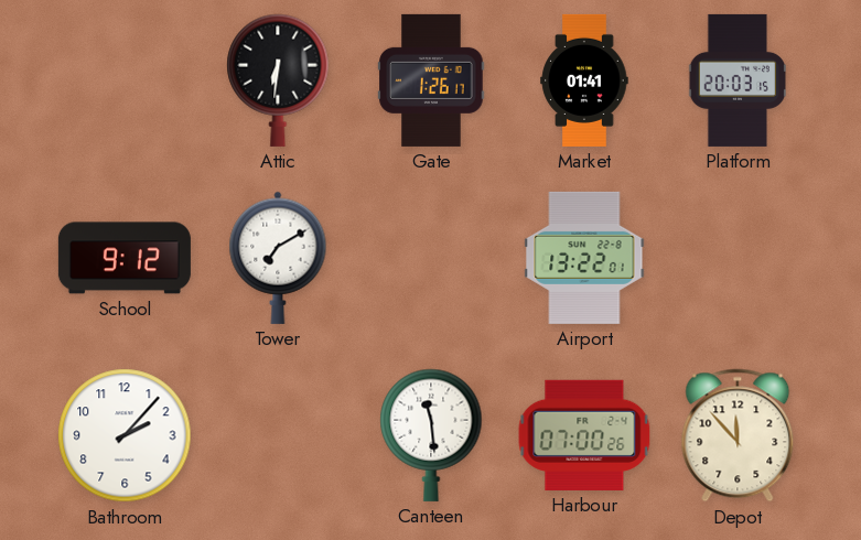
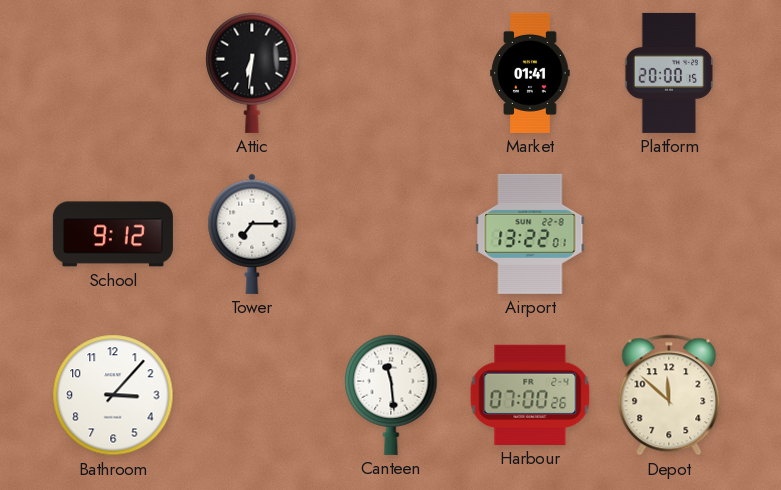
Gate: 1:26 -> none
Platform: 20:03 -> 20:00
Tower: 7:10 -> 7:15
Bathroom: 2:07 -> 3:07
Depot: 11:53 -> 11:52
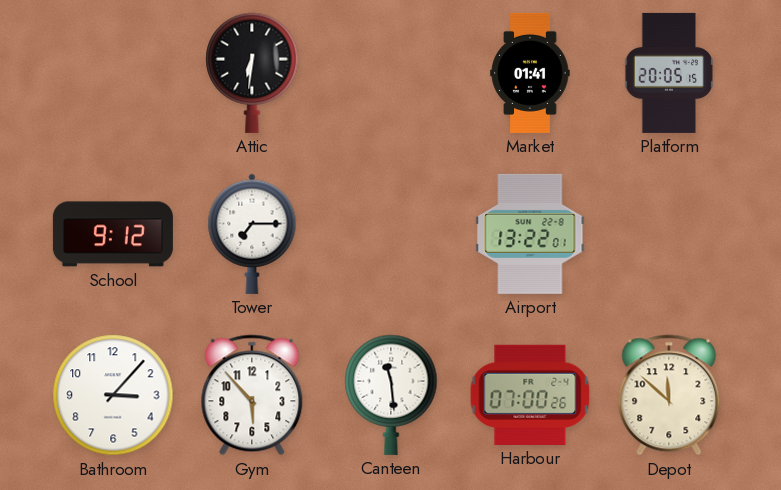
Platform: 20:00 -> 20:05
Gym: none -> 5:53
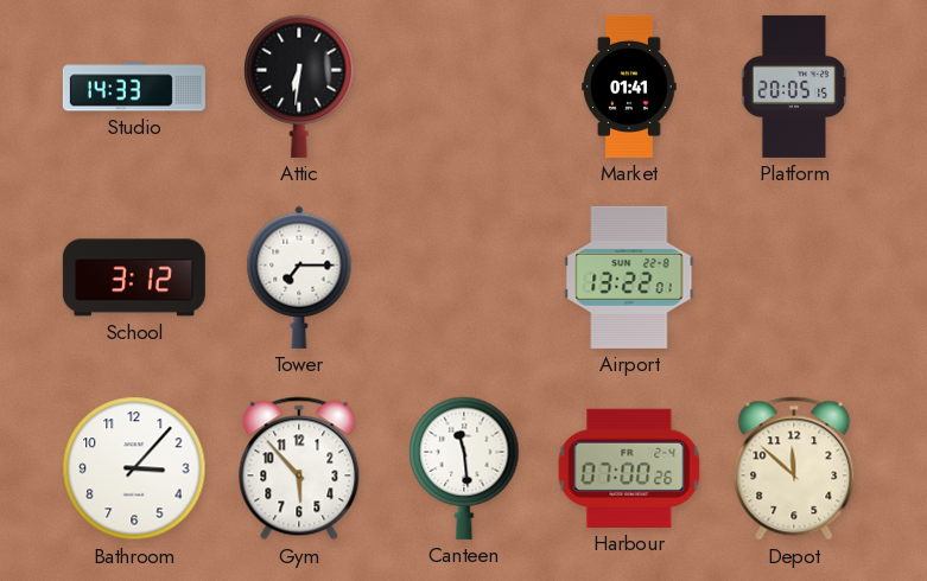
Studio: none -> 14:33
School: 9:12 -> 3:12
